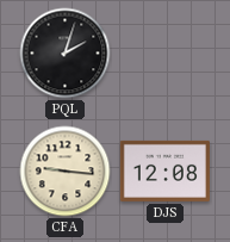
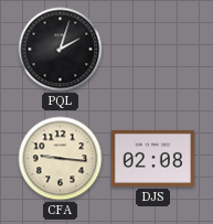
DJS: 12:08 -> 02:08
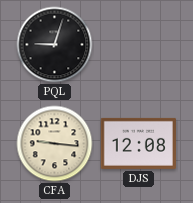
PQL: 2:03 -> 9:03
DJS: 02:08 -> 12:08
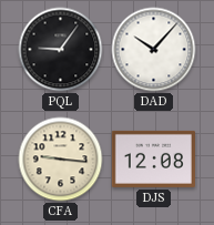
PQL: 9:03 -> 9:06
DAD: none -> 10:07
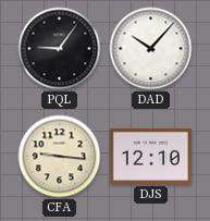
DJS: 12:08 -> 12:10
